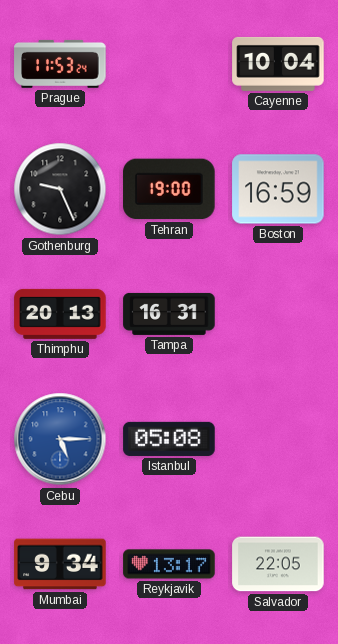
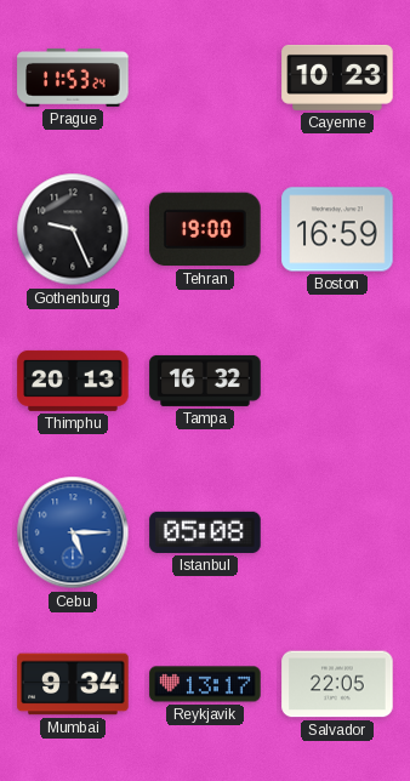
Cayenne: 10:04 -> 10:23
Tampa: 16:31 -> 16:32
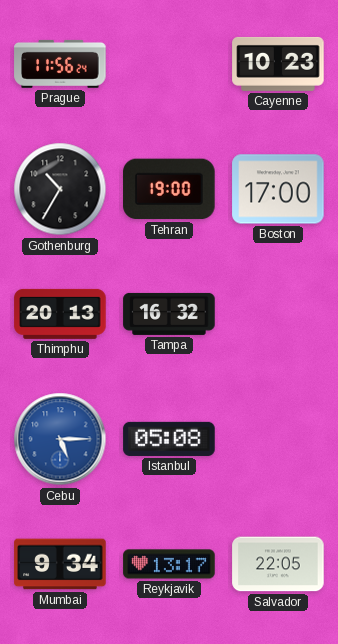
Prague: 11:53 -> 11:56
Gothenburg: 9:26 -> 10:35
Boston: 16:59 -> 17:00
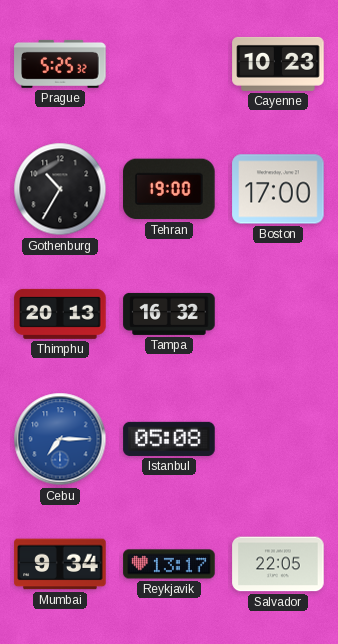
Prague: 11:56 -> 5:25
Cebu: 5:15 -> 7:15
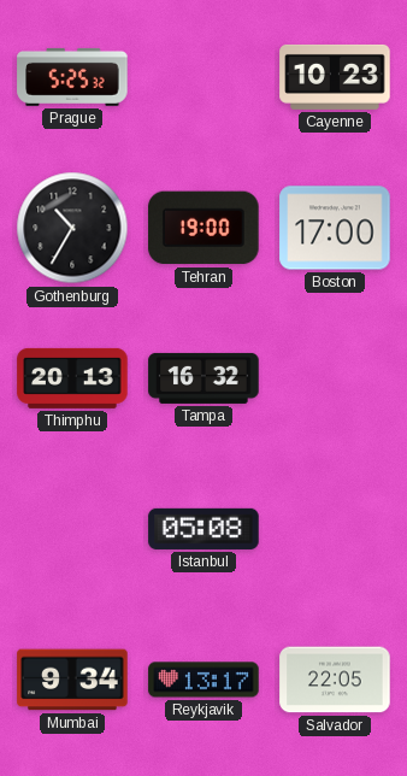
Cebu: 7:15 -> none
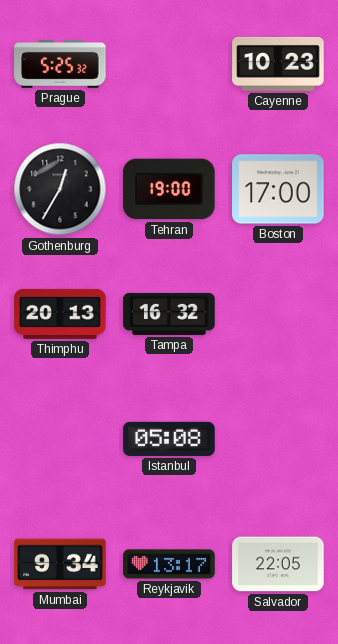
Gothenburg: 10:35 -> 12:35
